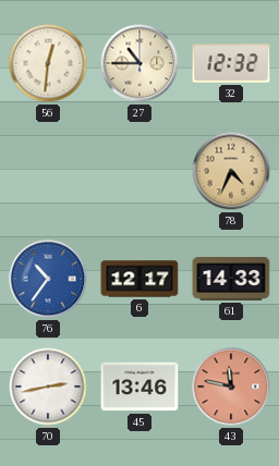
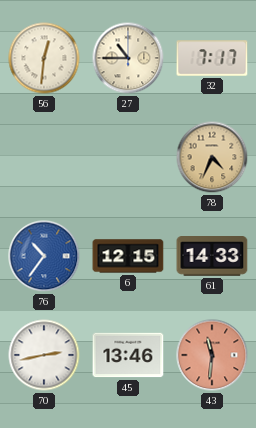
32: 12:32 -> 7:17
6: 12:17 -> 12:15
43: 11:47 -> 11:31
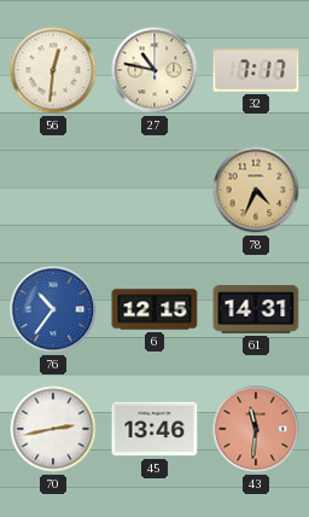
27: 10:45 -> 10:47
61: 14:33 -> 14:31
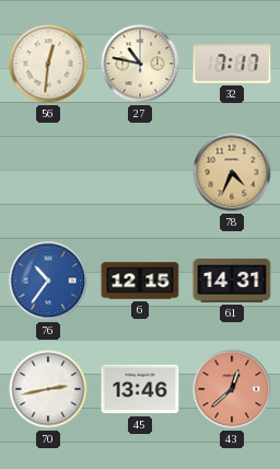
43: 11:31 -> 12:38
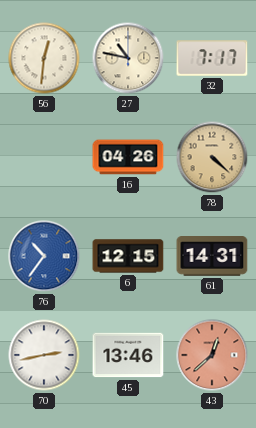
16: none -> 04:26
78: 4:34 -> 4:22
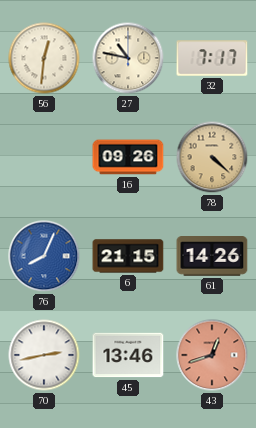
16: 04:26 -> 09:26
76: 10:36 -> 8:04
6: 12:15 -> 21:15
61: 14:31 -> 14:26
43: 12:38 -> 12:42
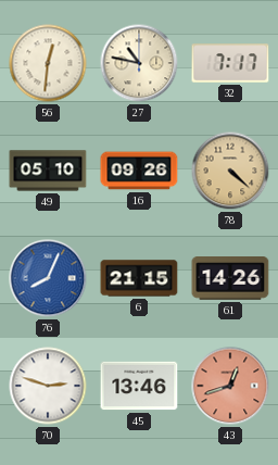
49: none -> 05:10
70: 2:43 -> 2:48
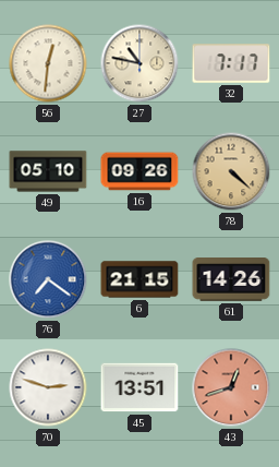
76: 8:04 -> 7:21
45: 13:46 -> 13:51
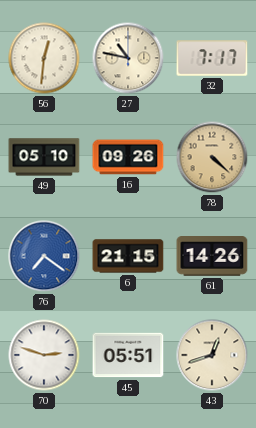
45: 13:51 -> 05:51
43 dial: salmon -> cream
